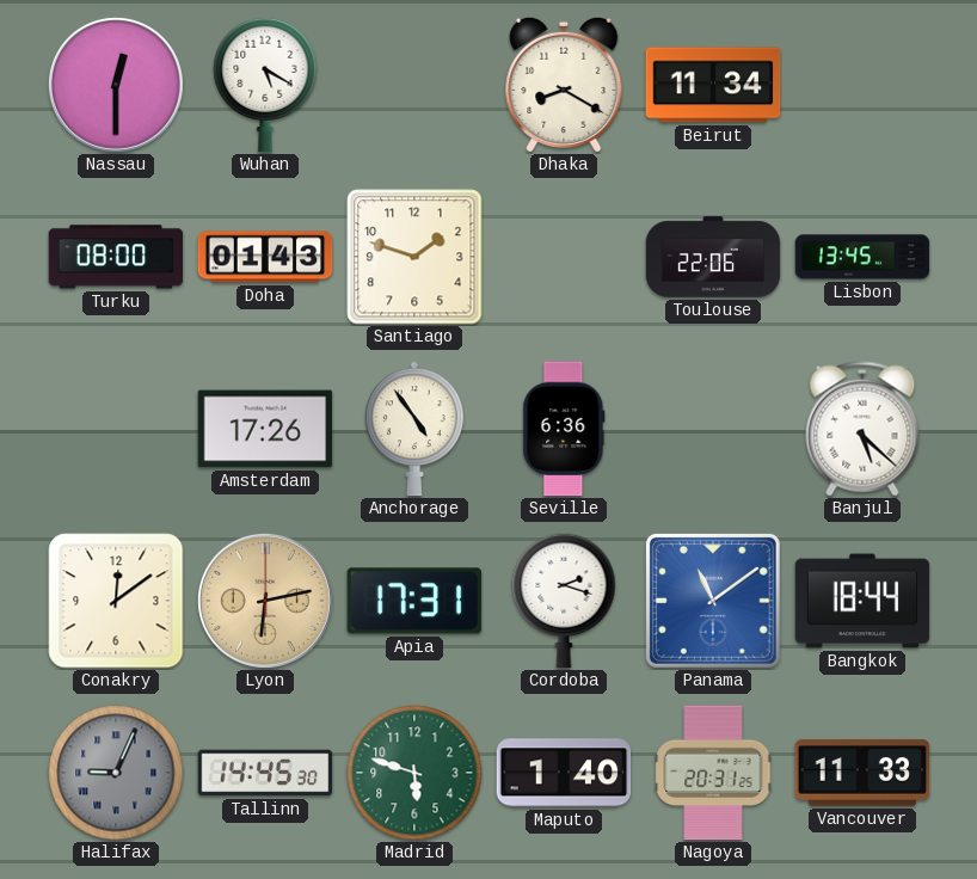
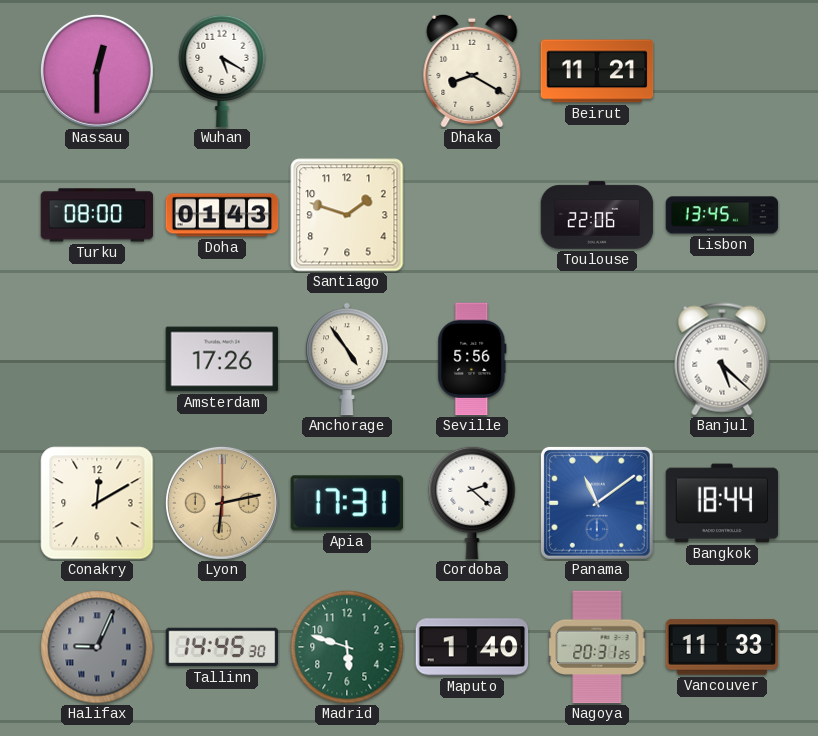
Beirut: 11:34 -> 11:21
Seville: 6:36 -> 5:56
Conakry: 12:09 -> 12:10
Cordoba: 2:18 -> 2:22
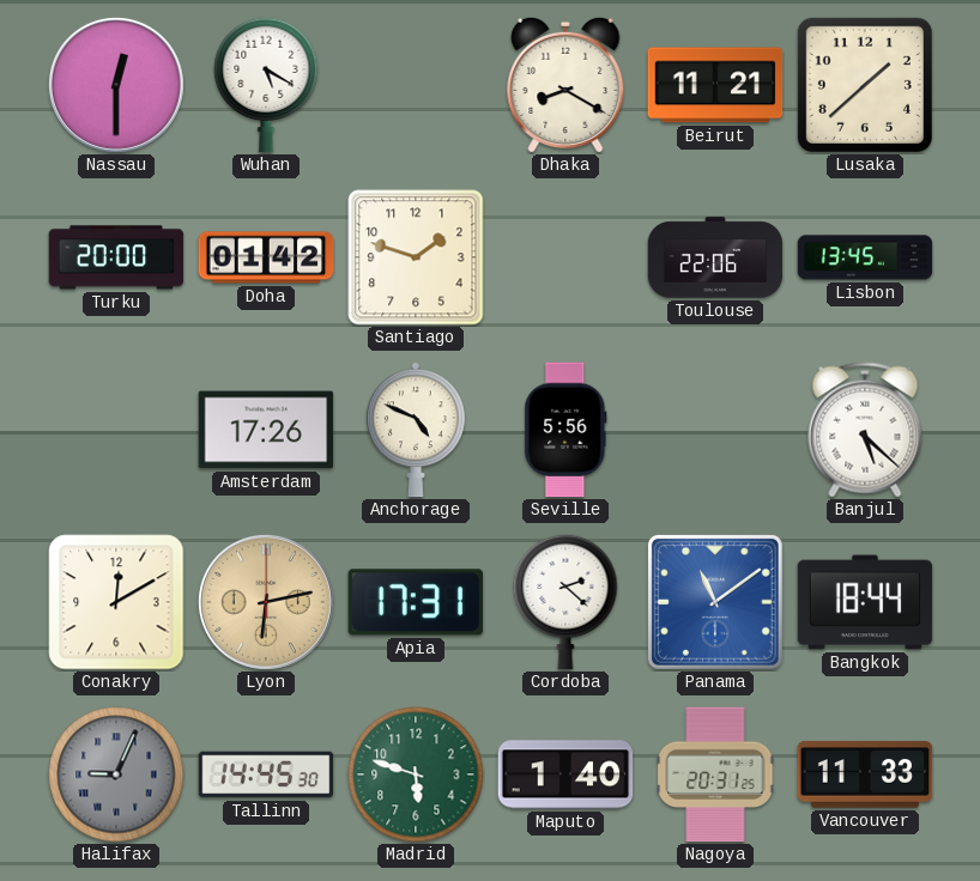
Lusaka: none -> 1:38
Turku: 08:00 -> 20:00
Doha: 01:43 -> 01:42
Anchorage: 4:54 -> 4:49
